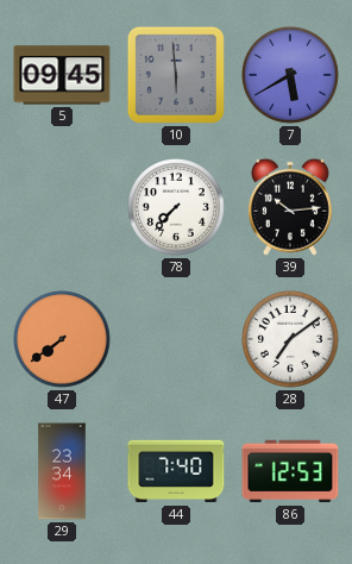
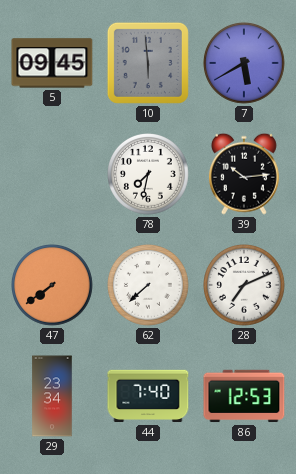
78: 7:37 -> 7:32
62: none -> 7:38
28: 7:09 -> 7:11
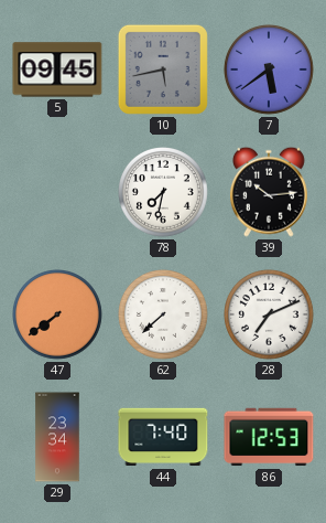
10: 5:59 -> 5:43
7: 5:40 -> 5:39
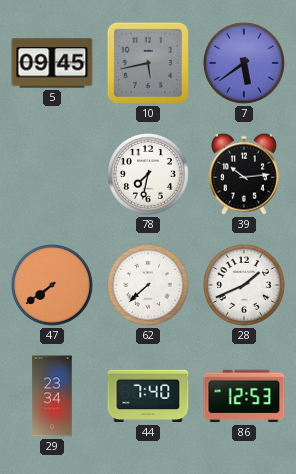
28: 7:11 -> 1:41
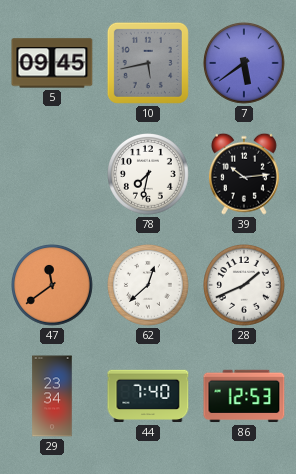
47: 7:39 -> 11:39
62: 7:38 -> 12:38
